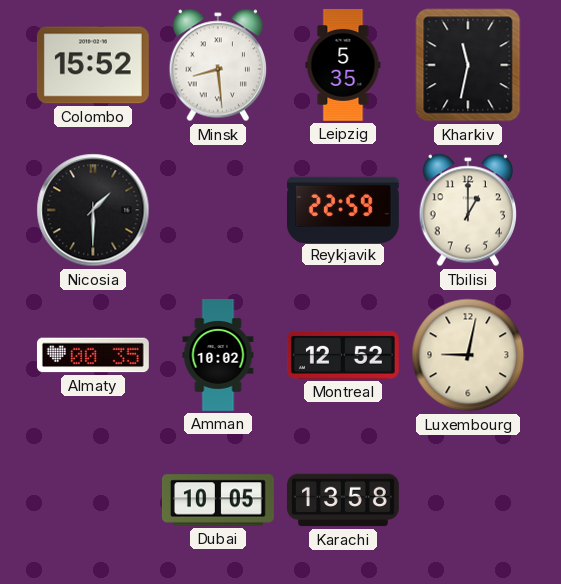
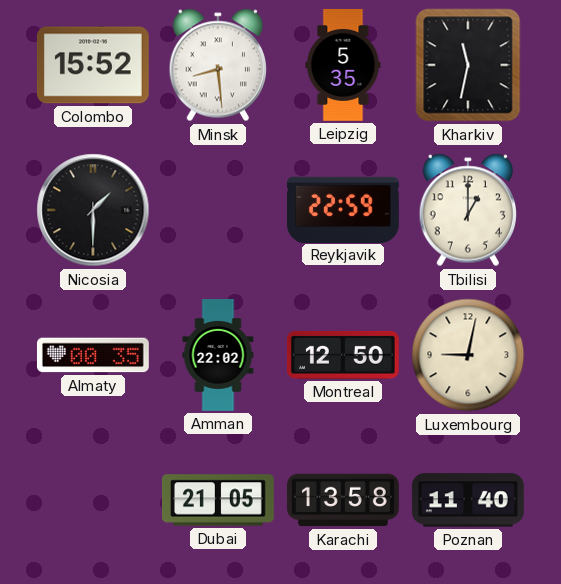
Amman: 10:02 -> 22:02
Montreal: 12:52 -> 12:50
Dubai: 10:05 -> 21:05
Poznan: none -> 11:40
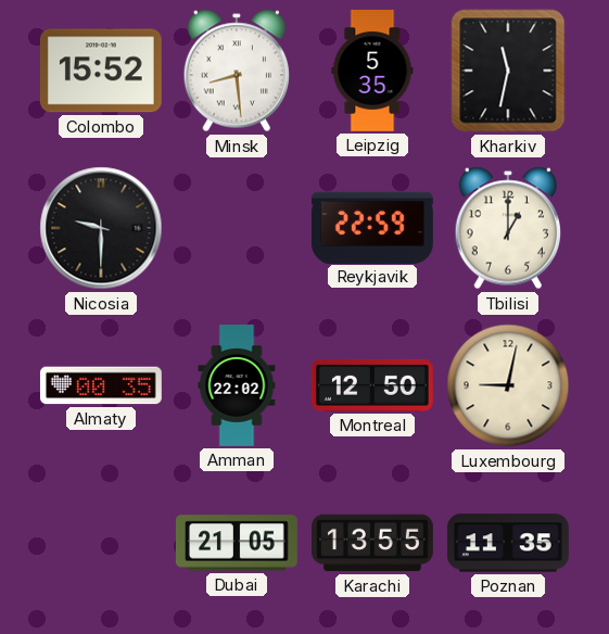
Nicosia: 1:30 -> 9:30
Karachi: 13:58 -> 13:55
Poznan: 11:40 -> 11:35
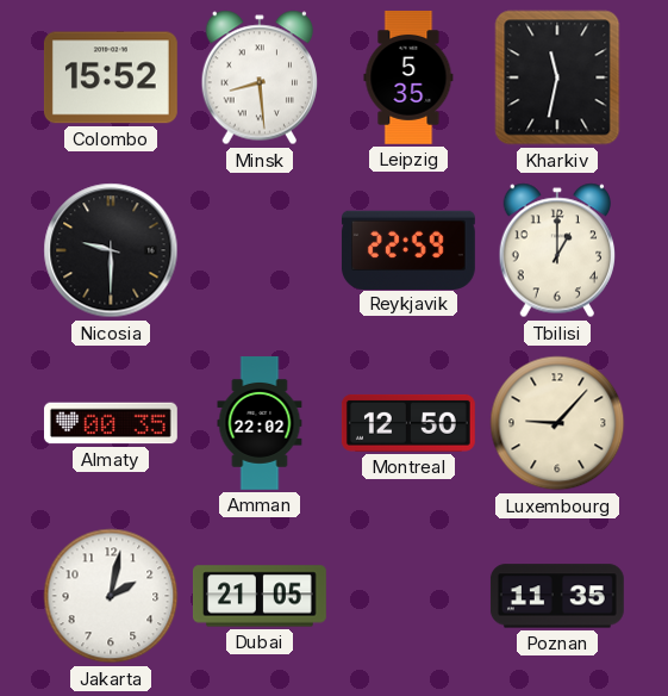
Luxembourg: 9:02 -> 9:07
Jakarta: none -> 2:02
Karachi: 13:55 -> none
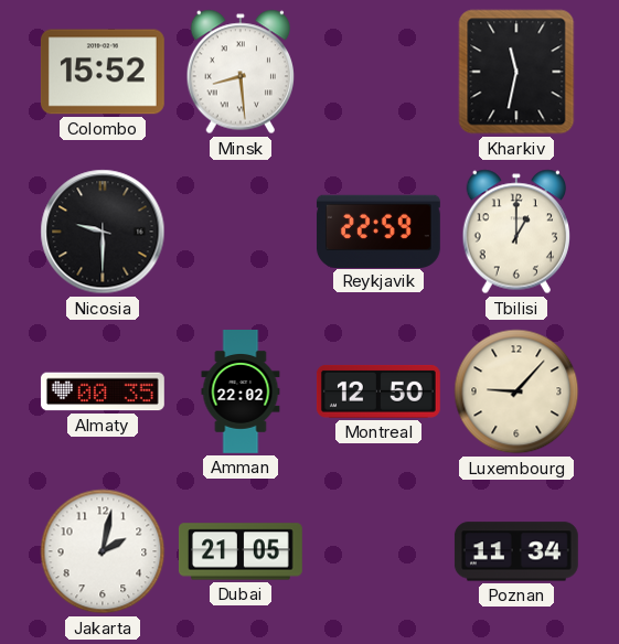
Leipzig: 5:35 -> none
Poznan: 11:35 -> 11:34
